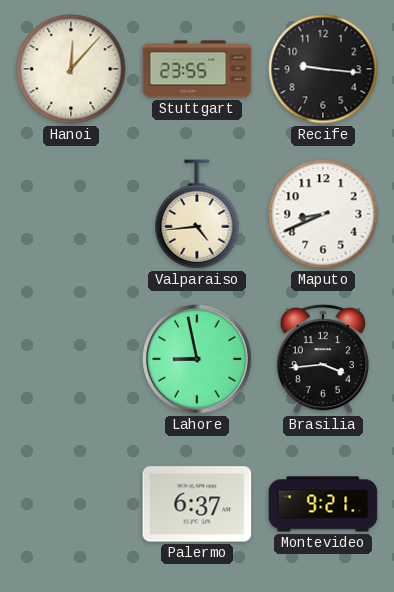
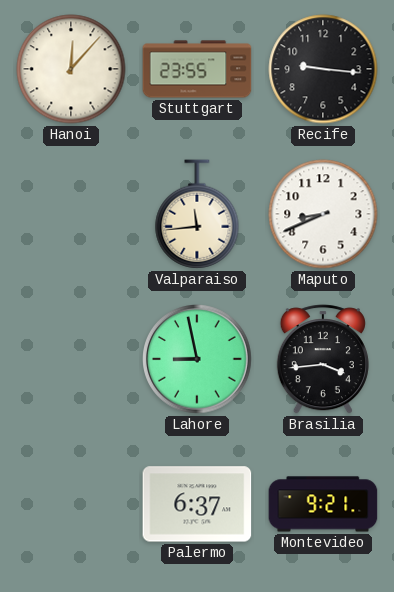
Valparaiso: 4:44 -> 11:44
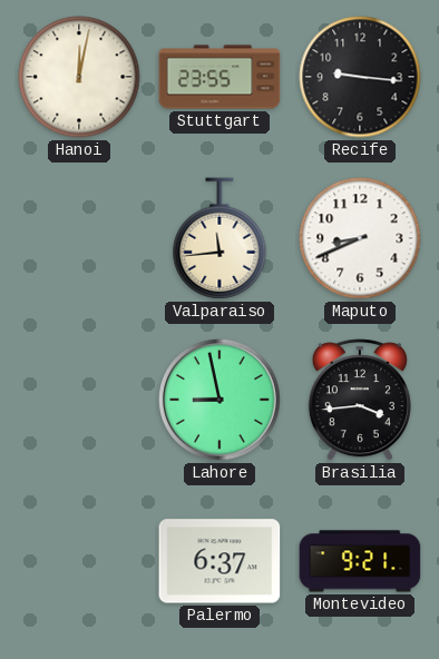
Hanoi: 12:07 -> 12:02
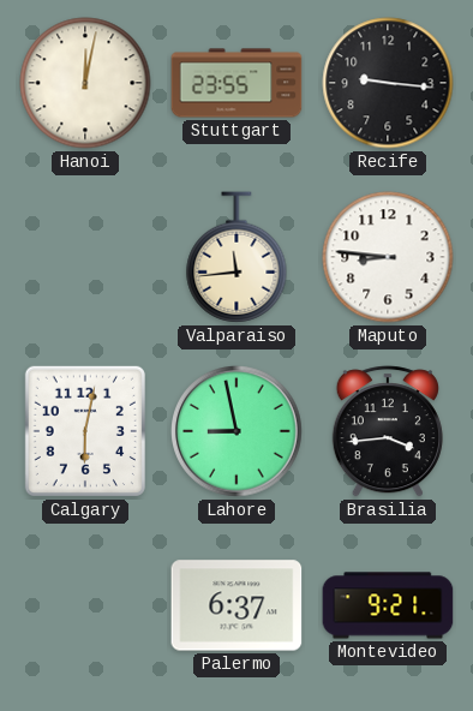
Maputo: 8:41 -> 8:46
Calgary: none -> 6:02
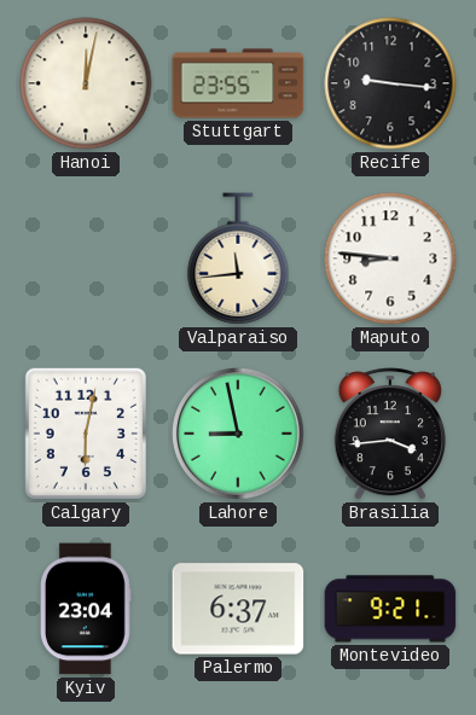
Kyiv: none -> 23:04
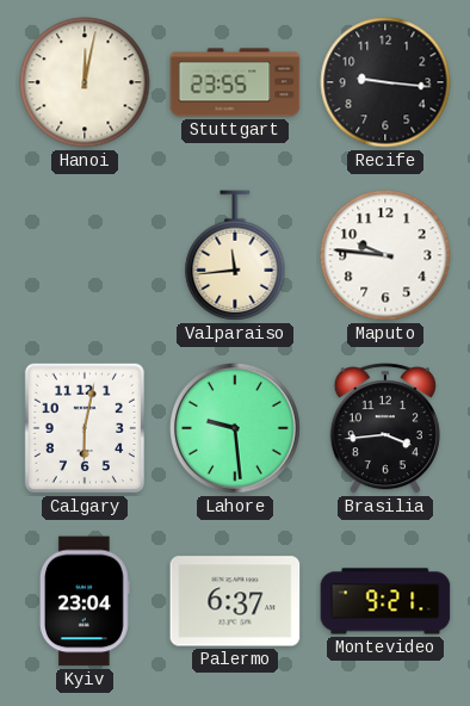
Maputo: 8:46 -> 9:46
Lahore: 8:58 -> 9:29
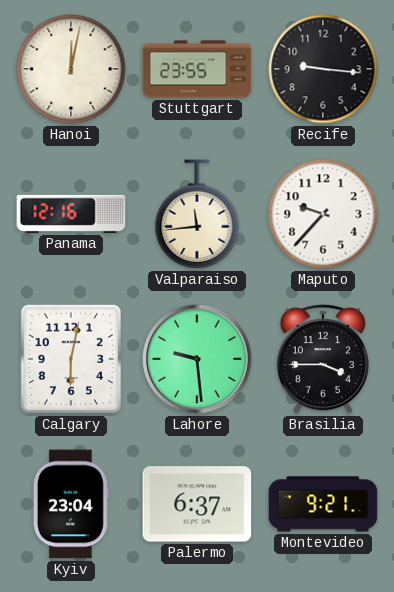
Panama: none -> 12:16
Maputo: 9:46 -> 9:37
Brasilia: 3:44 -> 3:45
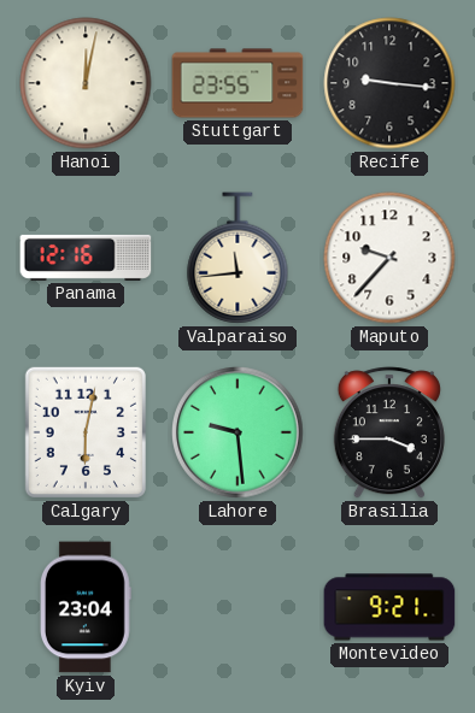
Palermo: 6:37 -> none
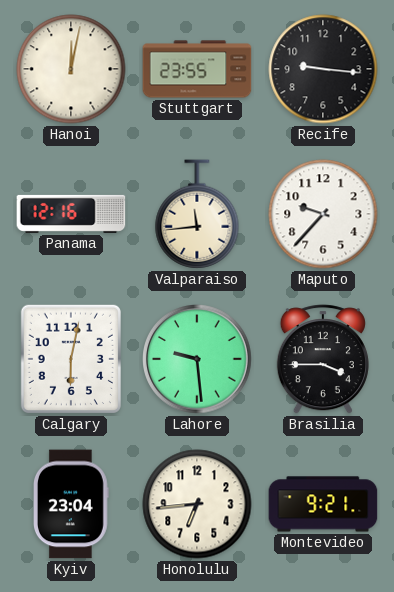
Honolulu: none -> 6:44
